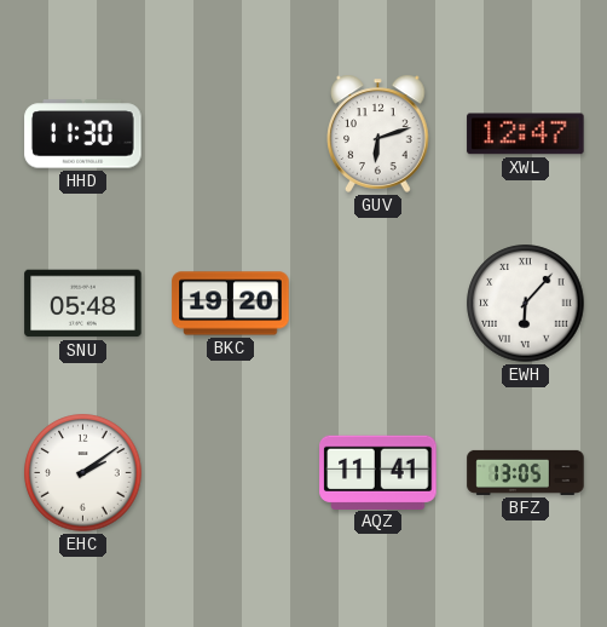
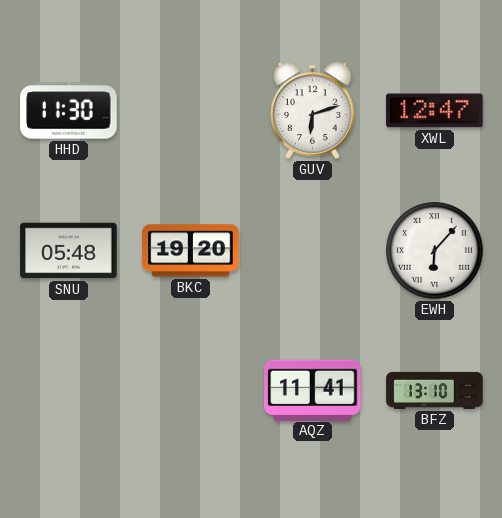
EHC: 2:09 -> none
BFZ: 13:05 -> 13:10
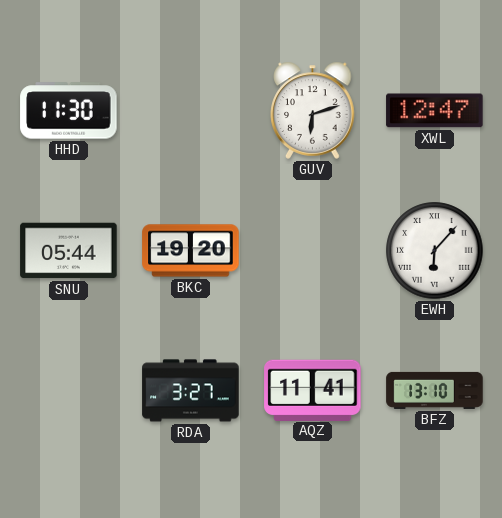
SNU: 05:48 -> 05:44
RDA: none -> 3:27
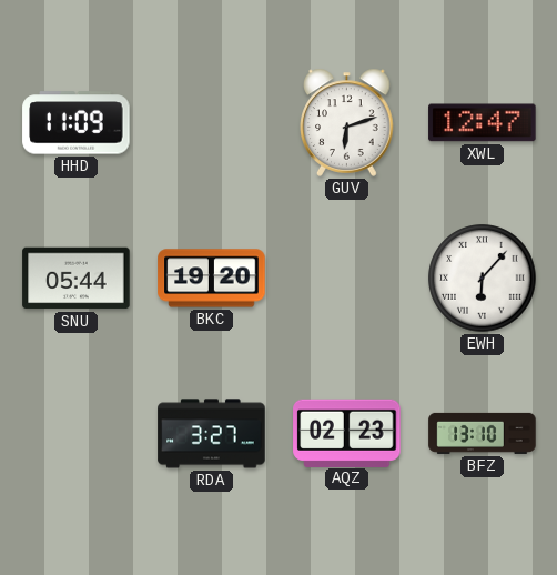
HHD: 11:30 -> 11:09
AQZ: 11:41 -> 02:23
